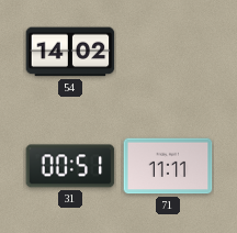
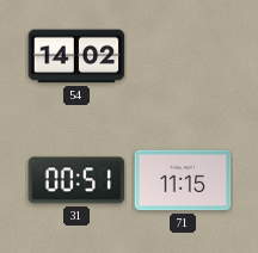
71: 11:11 -> 11:15
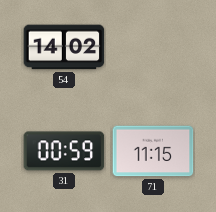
31: 00:51 -> 00:59
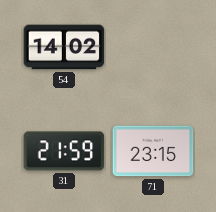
31: 00:59 -> 21:59
71: 11:15 -> 23:15
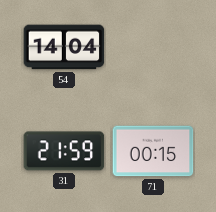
54: 14:02 -> 14:04
71: 23:15 -> 00:15
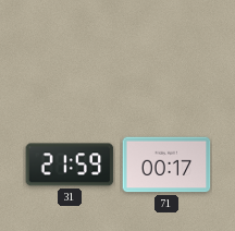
54: 14:04 -> none
71: 00:15 -> 00:17
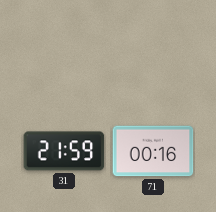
71: 00:17 -> 00:16
